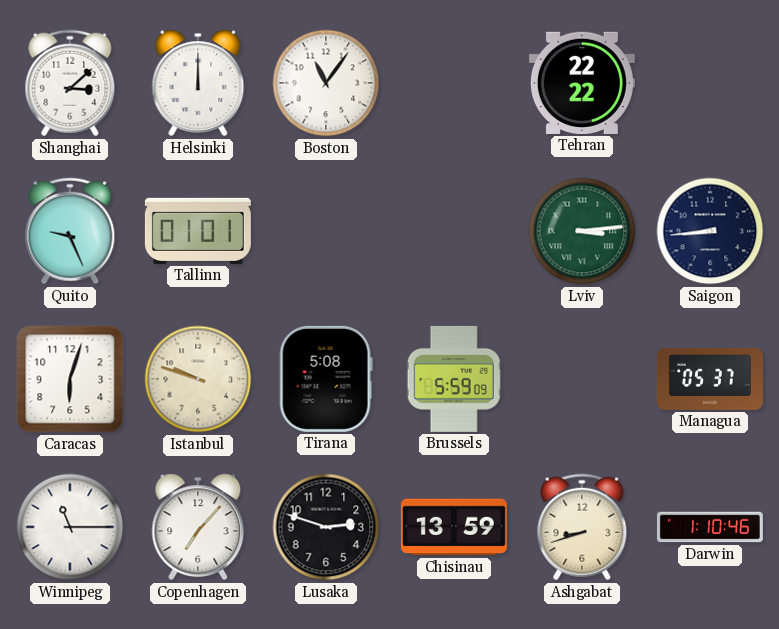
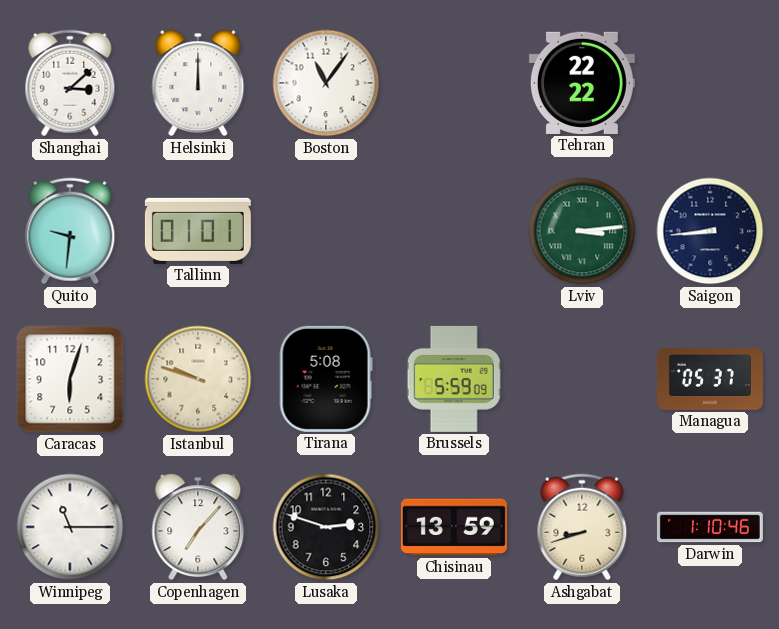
Quito: 9:26 -> 9:31
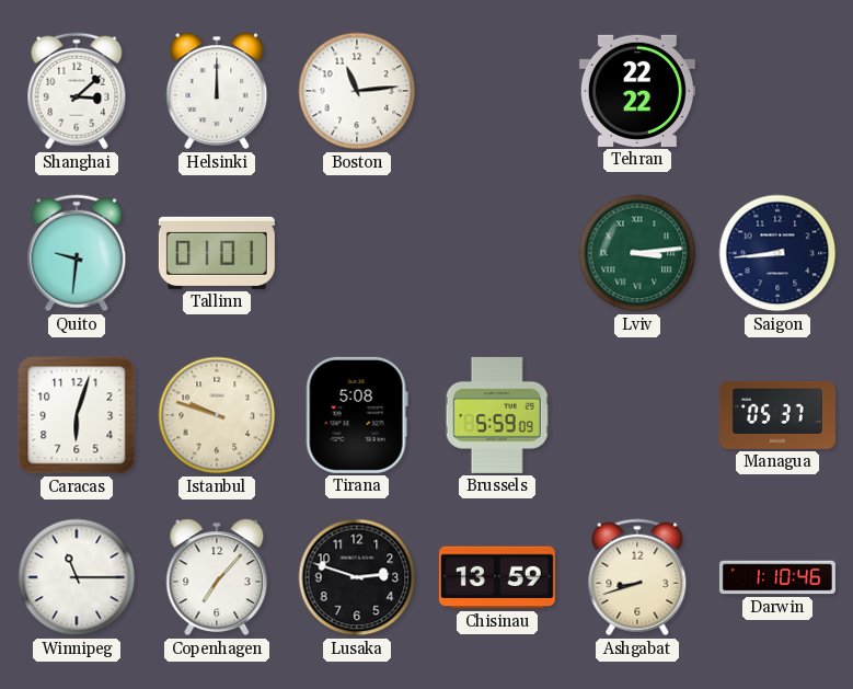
Boston: 11:06 -> 11:14
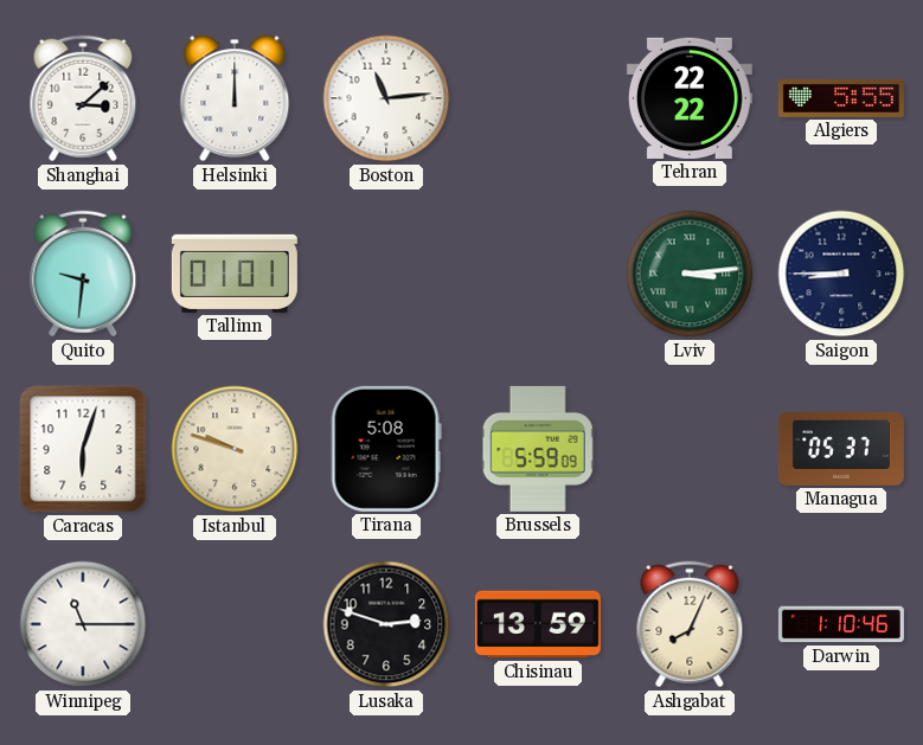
Algiers: none -> 5:55
Saigon: 8:44 -> 8:45
Copenhagen: 7:07 -> none
Ashgabat: 8:42 -> 8:04
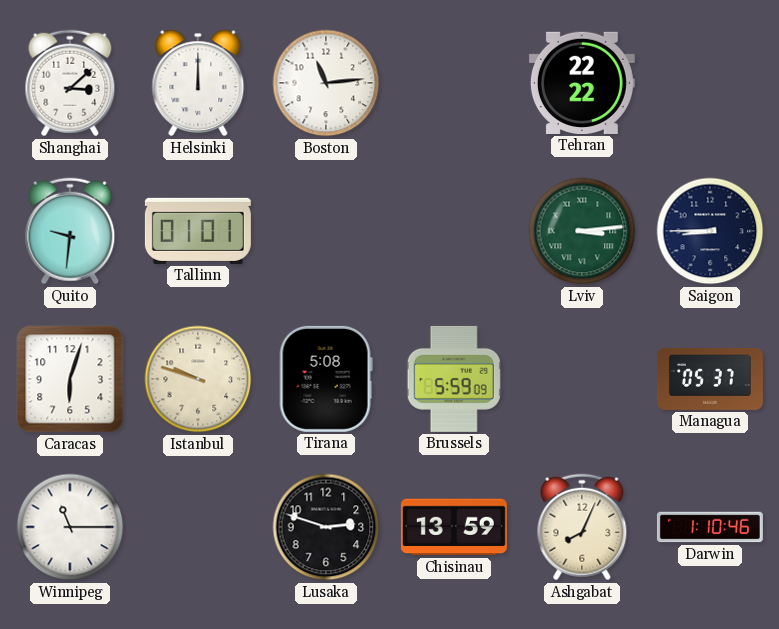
Algiers: 5:55 -> none
